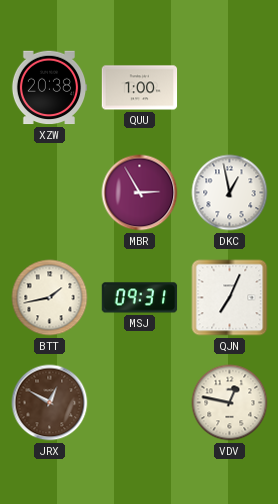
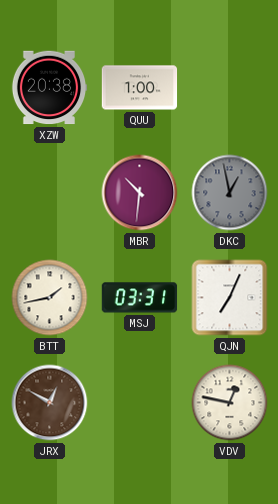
MBR: 2:55 -> 10:31
DKC dial: white -> grey
MSJ: 09:31 -> 03:31
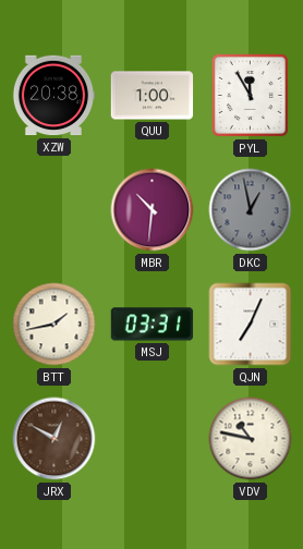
PYL: none -> 11:55
VDV: 12:47 -> 10:47
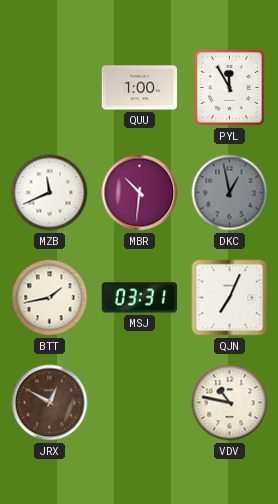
XZW: 20:38 -> none
MZB: none -> 11:41
